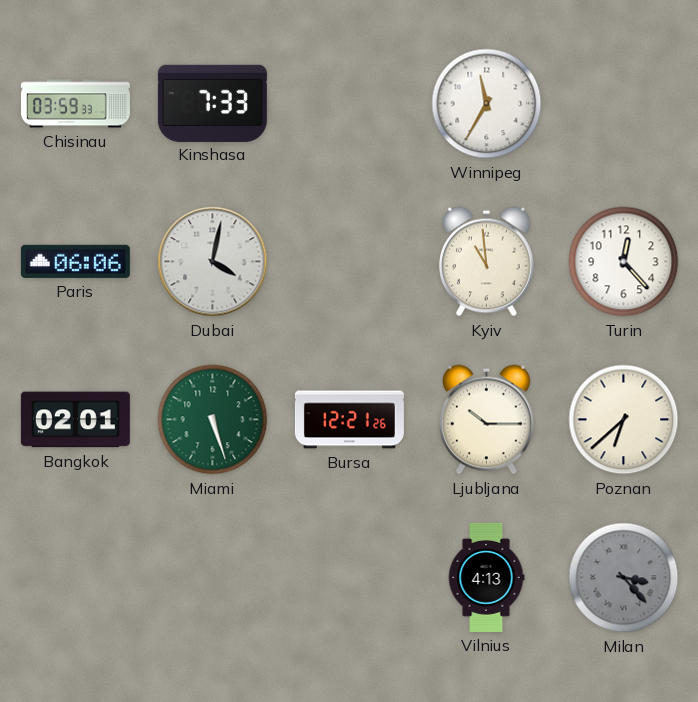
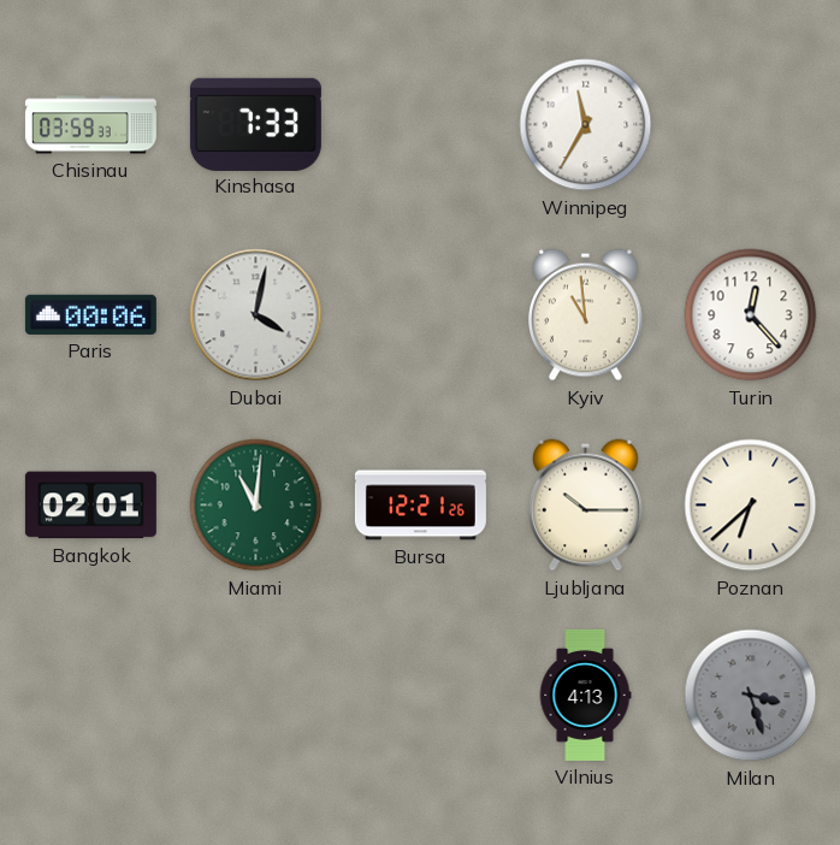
Paris: 06:06 -> 00:06
Miami: 5:27 -> 11:01
Milan: 3:23 -> 3:27
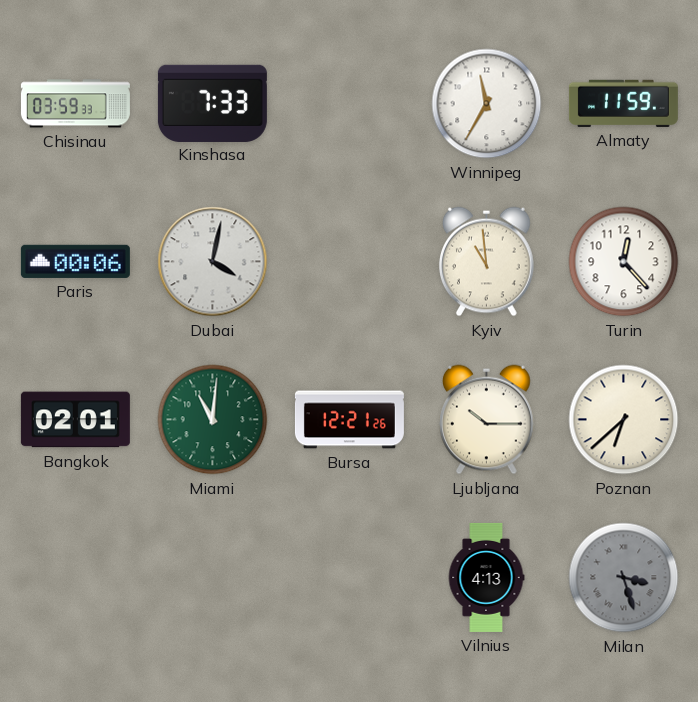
Almaty: none -> 11:59
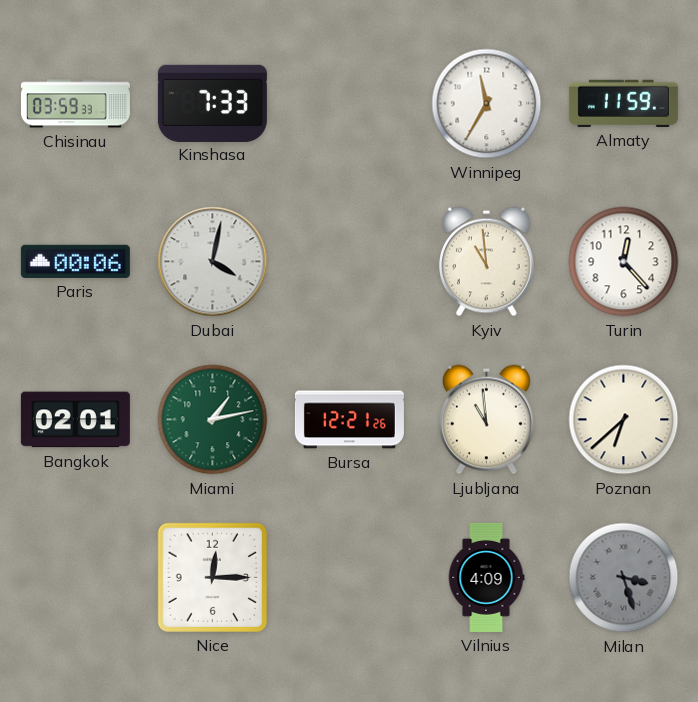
Miami: 11:01 -> 1:13
Ljubljana: 10:15 -> 10:59
Nice: none -> 12:15
Vilnius: 4:13 -> 4:09
